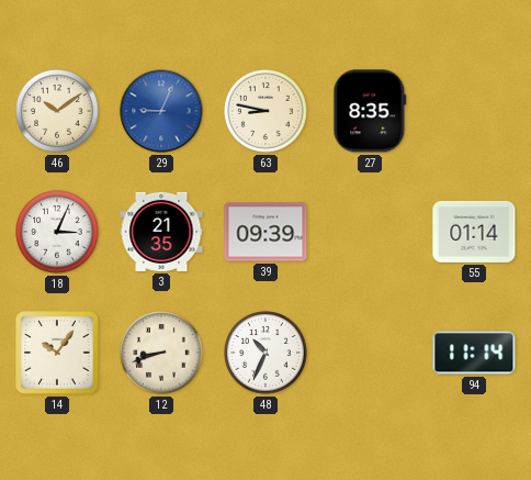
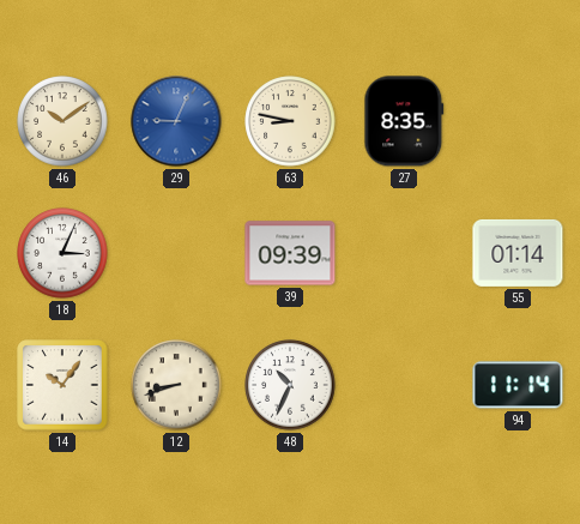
3: 21:35 -> none
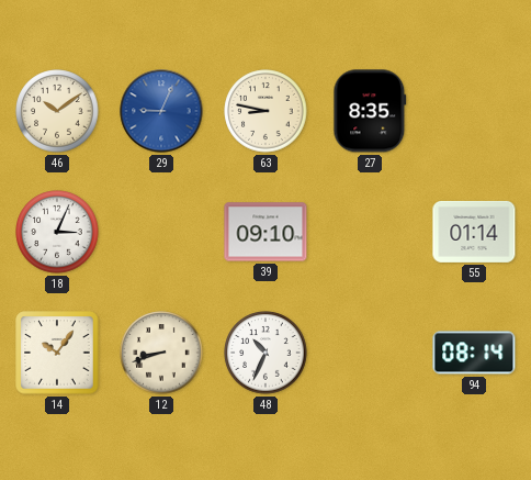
39: 09:39 -> 09:10
94: 11:14 -> 08:14
